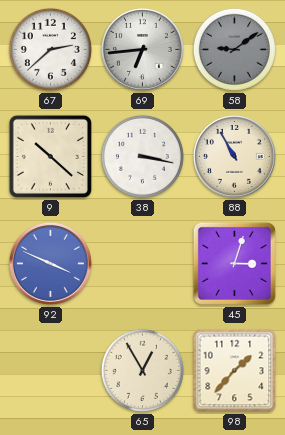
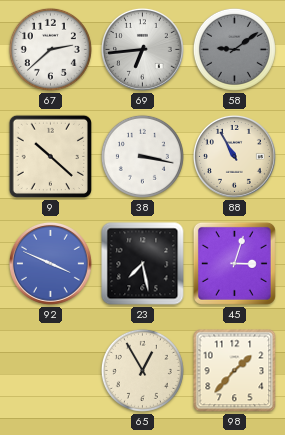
23: none -> 7:28
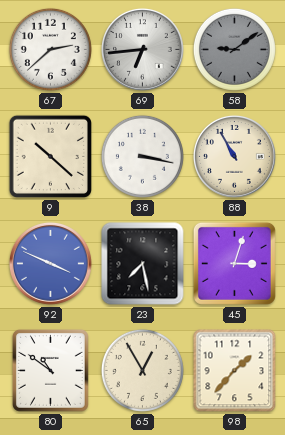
80: none -> 10:51
